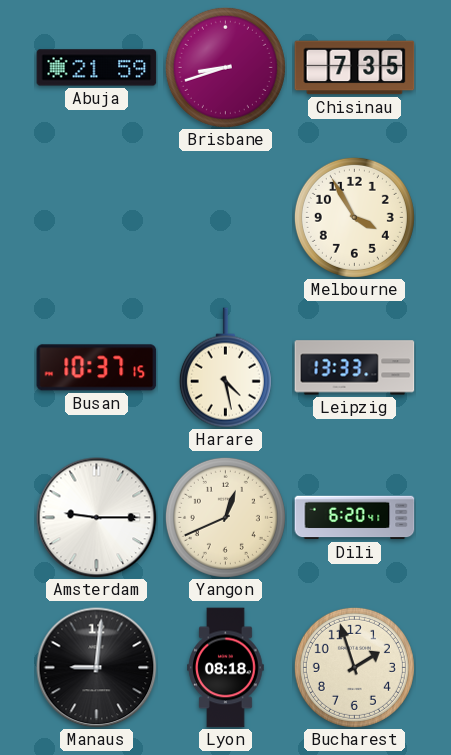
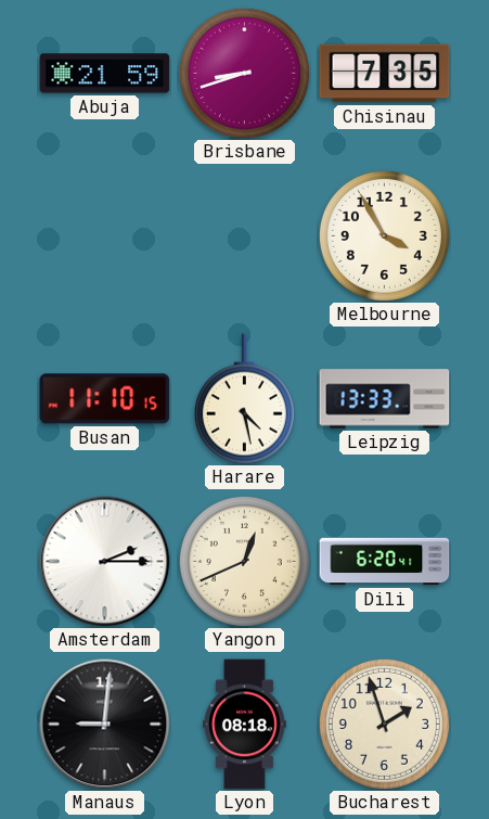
Busan: 10:37 -> 11:10
Amsterdam: 9:15 -> 2:15
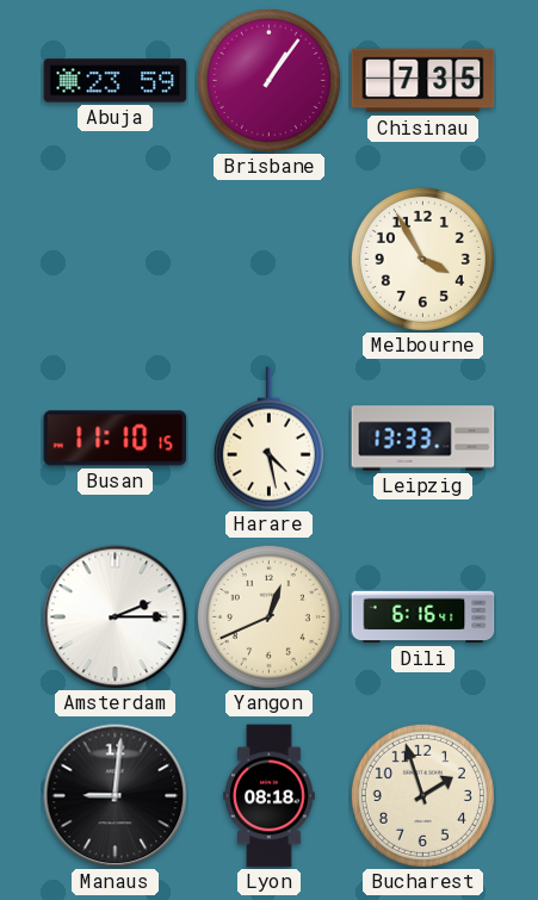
Abuja: 21:59 -> 23:59
Brisbane: 8:42 -> 1:06
Dili: 6:20 -> 6:16
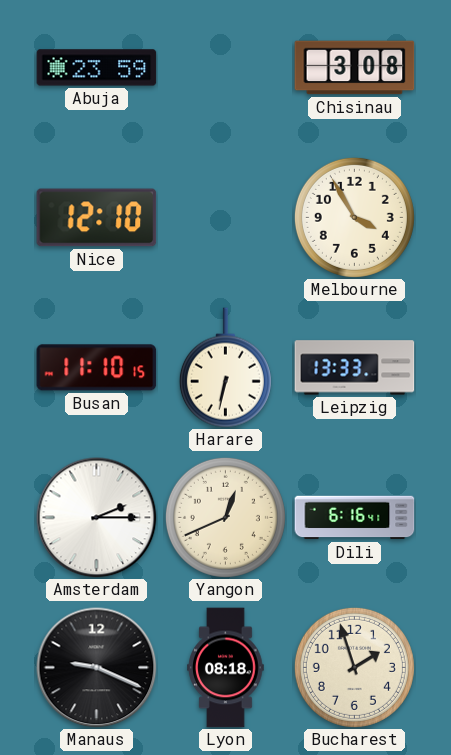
Brisbane: 1:06 -> none
Chisinau: 7:35 -> 3:08
Nice: none -> 12:10
Harare: 4:28 -> 6:32
Manaus: 9:01 -> 9:19
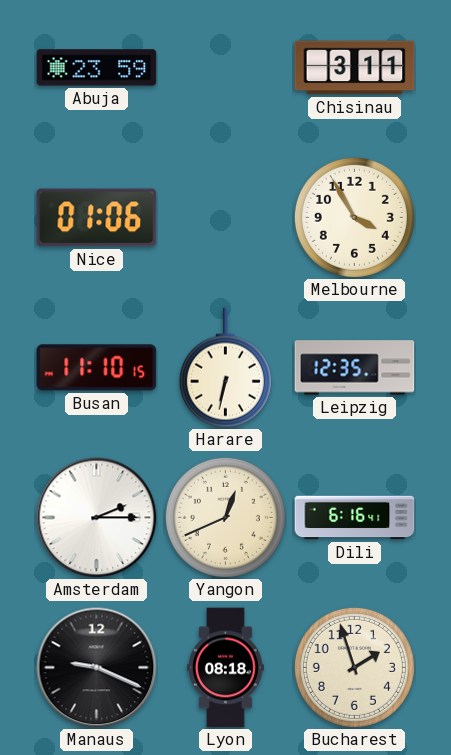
Chisinau: 3:08 -> 3:11
Nice: 12:10 -> 01:06
Leipzig: 13:33 -> 12:35
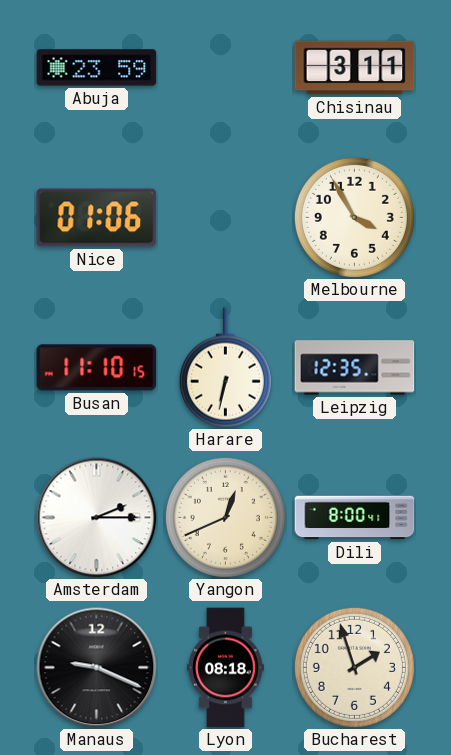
Dili: 6:16 -> 8:00
